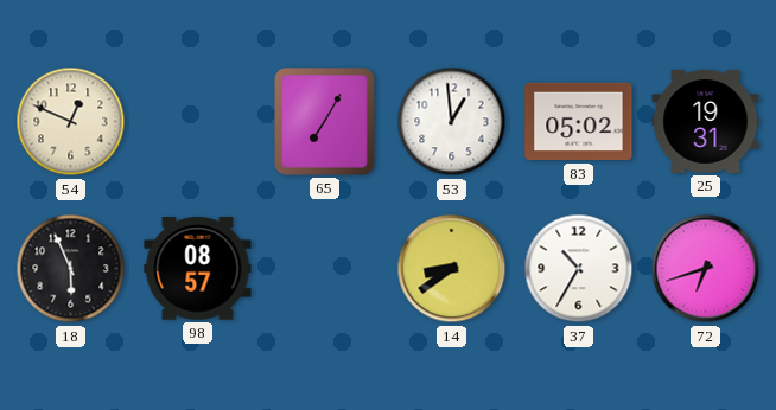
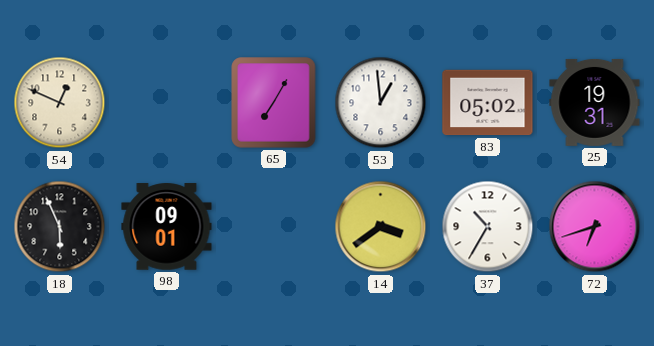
98: 08:57 -> 09:01
14: 8:39 -> 3:39
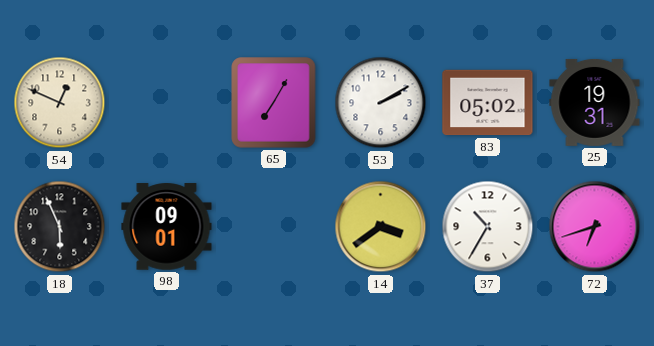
53: 12:59 -> 2:10
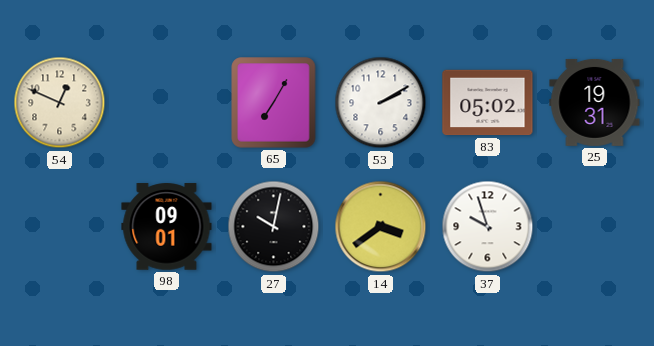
18: 5:56 -> none
27: none -> 10:02
37: 10:35 -> 9:57
72: 6:42 -> none
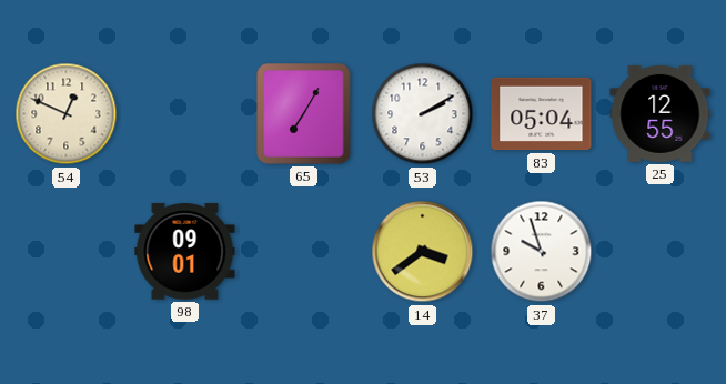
83: 05:02 -> 05:04
25: 19:31 -> 12:55
27: 10:02 -> none
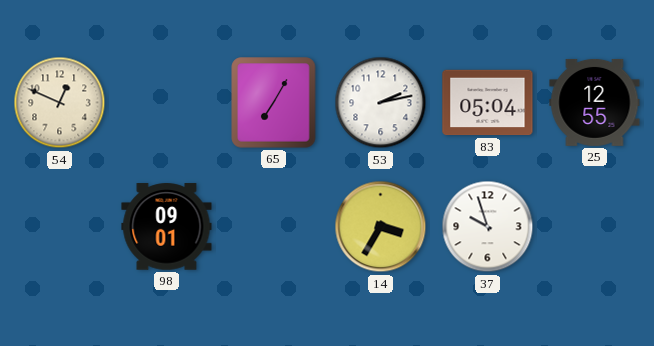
53: 2:10 -> 2:13
14: 3:39 -> 3:35
